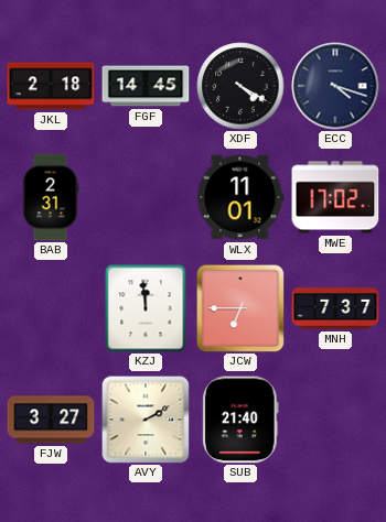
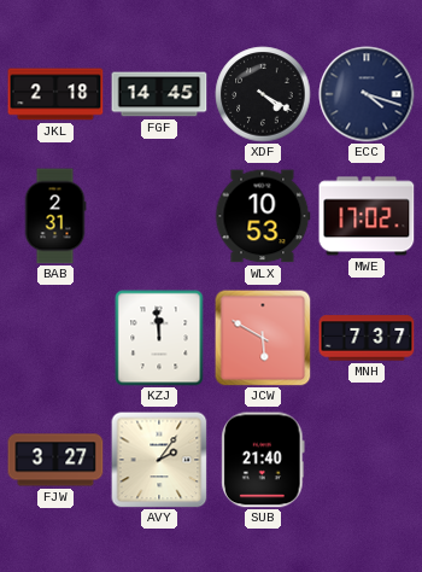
WLX: 11:01 -> 10:53
JCW: 6:45 -> 5:50
AVY: 2:10 -> 2:06
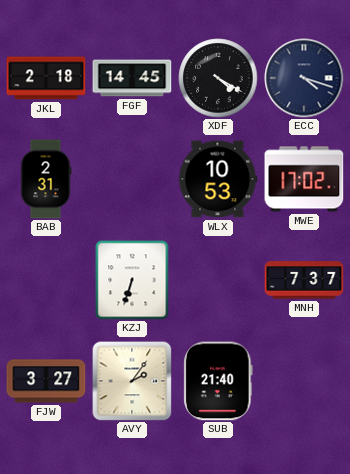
KZJ: 11:59 -> 6:33
JCW: 5:50 -> none
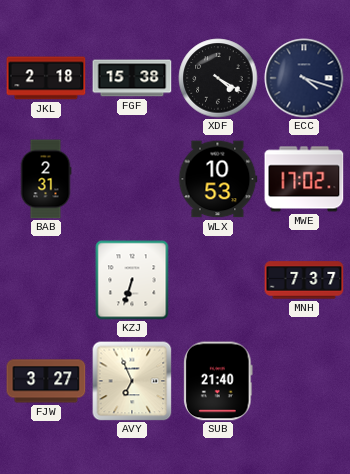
FGF: 14:45 -> 15:38
AVY: 2:06 -> 6:56
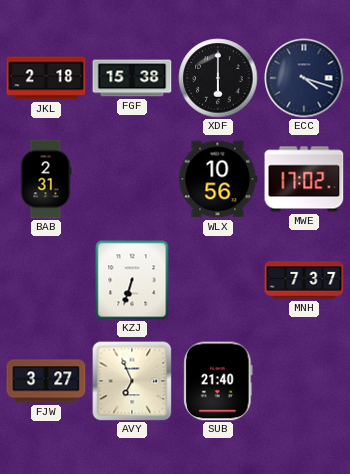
XDF: 4:20 -> 6:00
WLX: 10:53 -> 10:56
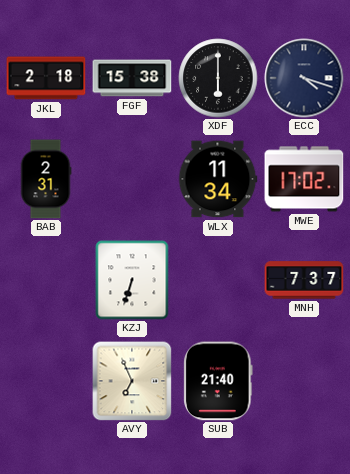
WLX: 10:56 -> 11:34
FJW: 3:27 -> none
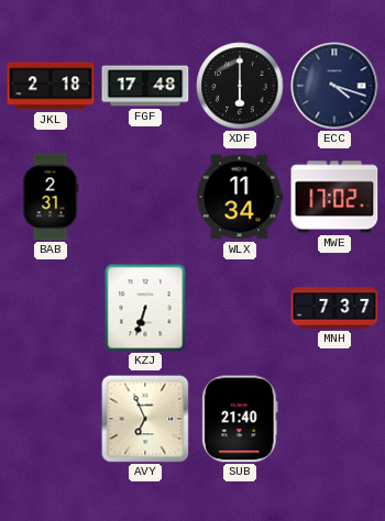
FGF: 15:38 -> 17:48
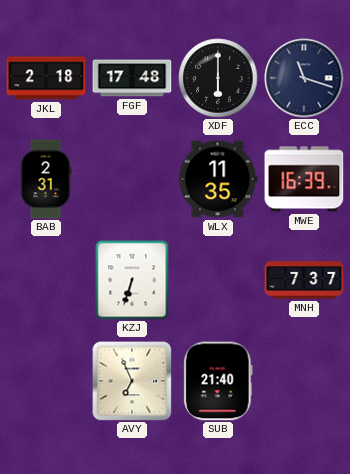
ECC: 4:18 -> 11:18
WLX: 11:34 -> 11:35
MWE: 17:02 -> 16:39
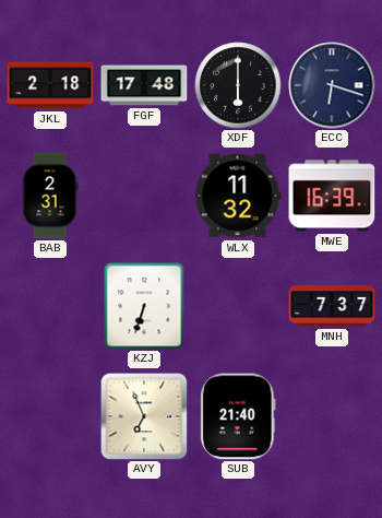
ECC: 11:18 -> 6:18
WLX: 11:35 -> 11:32
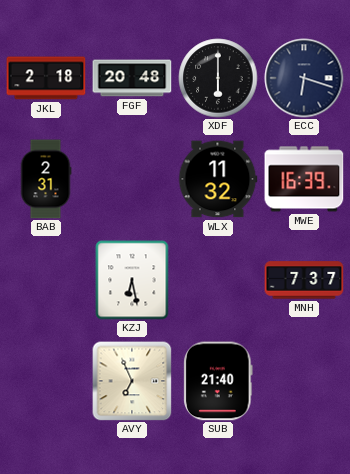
FGF: 17:48 -> 20:48
KZJ: 6:33 -> 6:28
